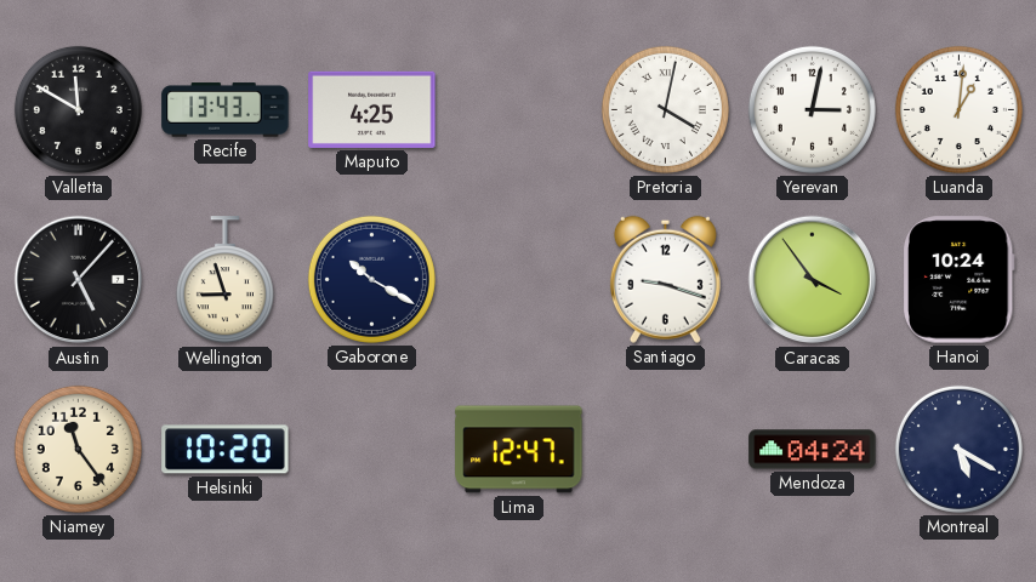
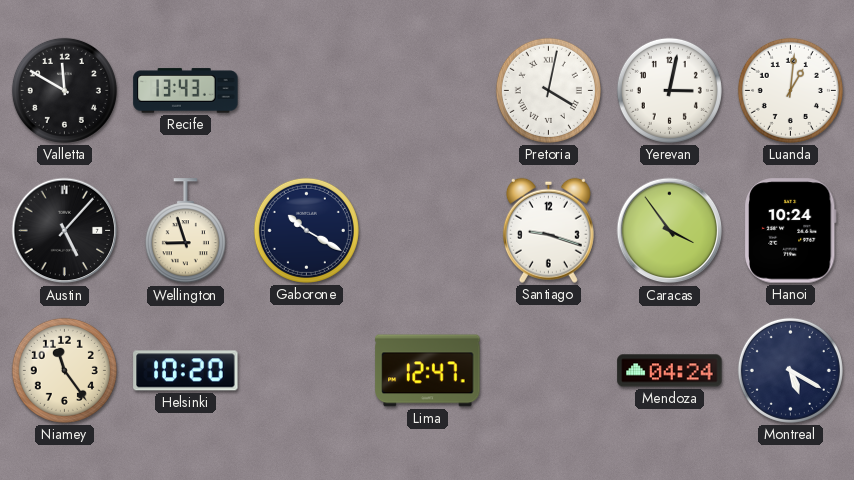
Maputo: 4:25 -> none
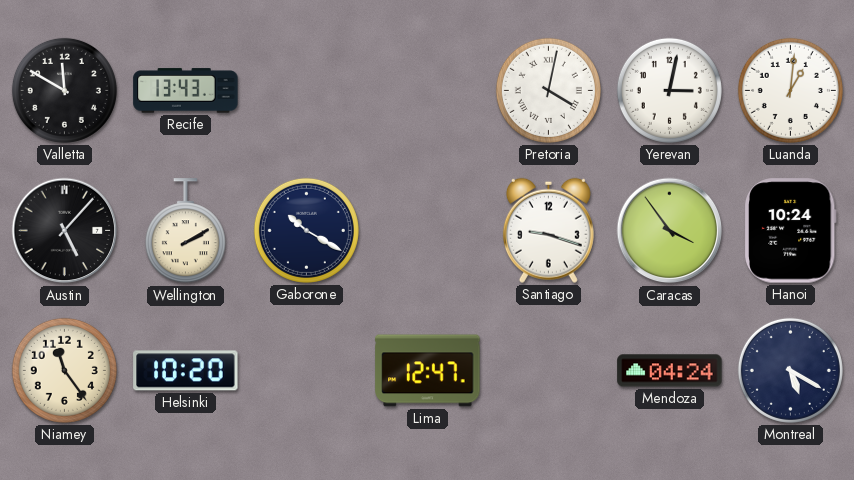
Wellington: 8:57 -> 2:10
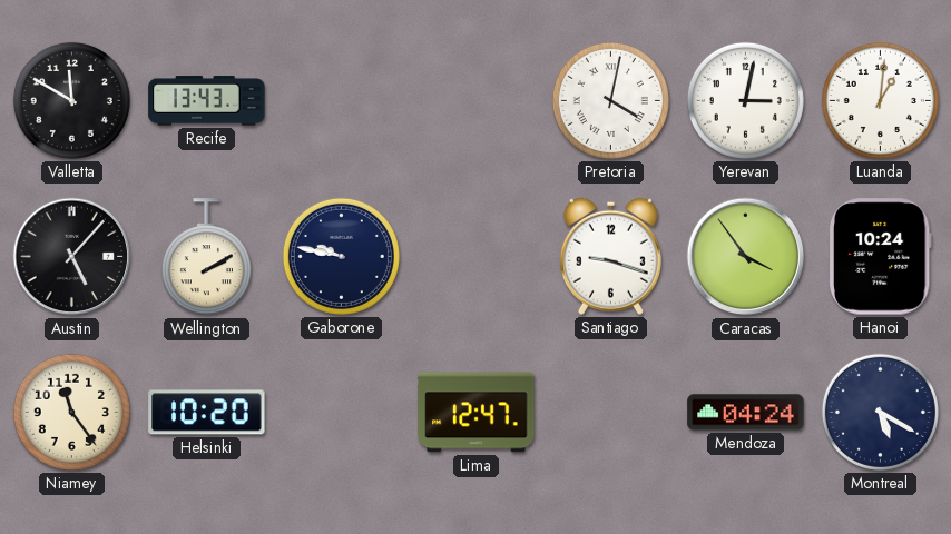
Gaborone: 10:20 -> 9:47
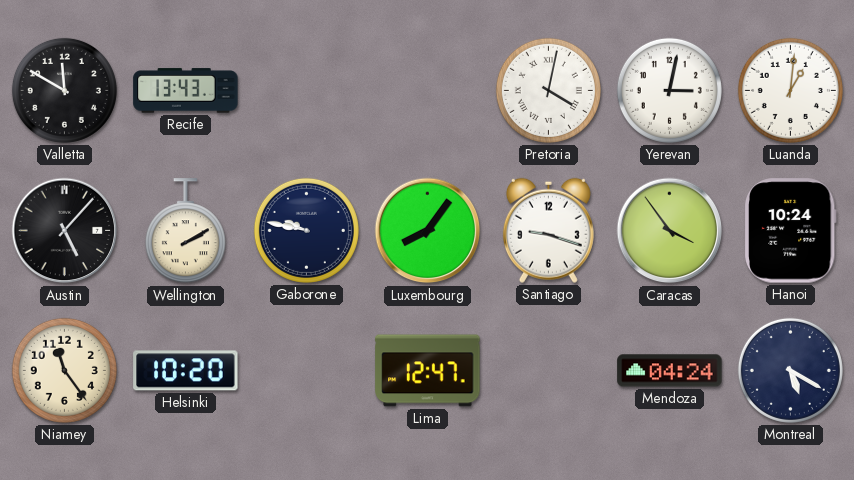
Luxembourg: none -> 8:06
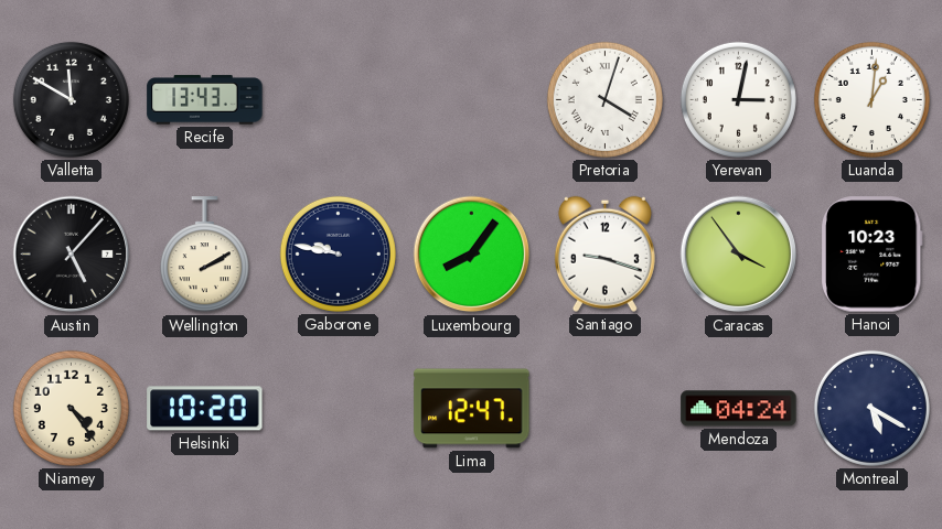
Pretoria: 4:02 -> 4:03
Hanoi: 10:24 -> 10:23
Niamey: 11:24 -> 4:24
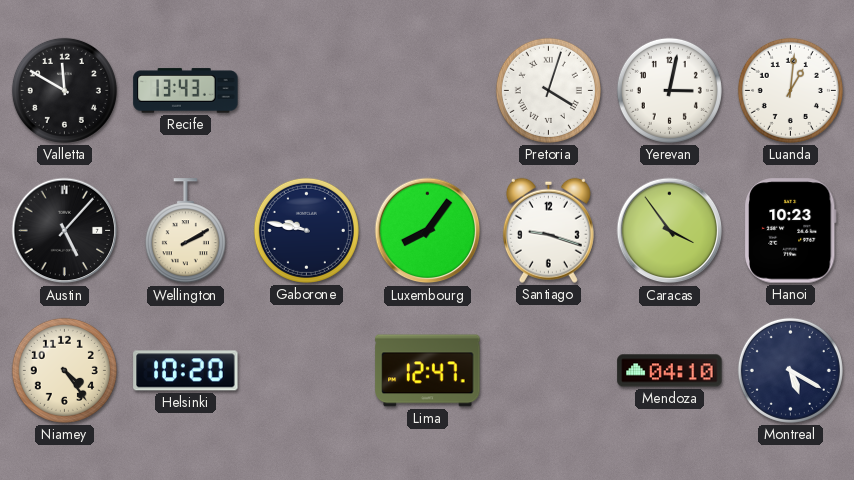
Mendoza: 04:24 -> 04:10
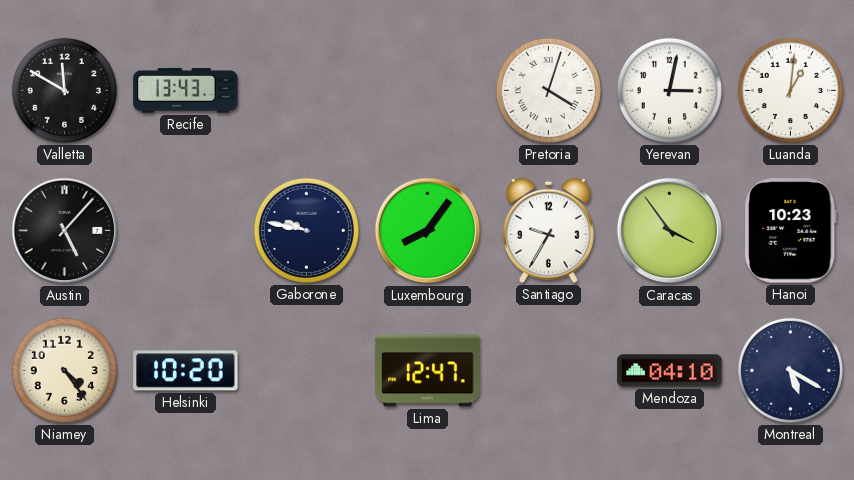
Wellington: 2:10 -> none
Santiago: 9:18 -> 9:35
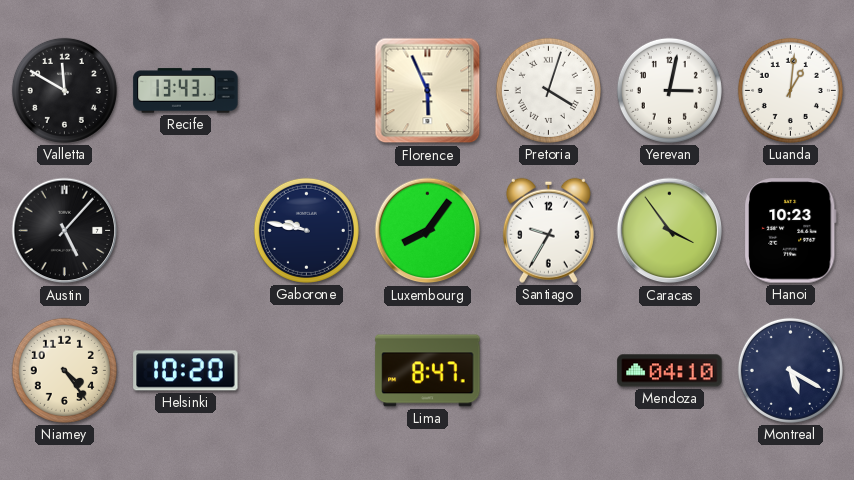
Florence: none -> 5:56
Lima: 12:47 -> 8:47
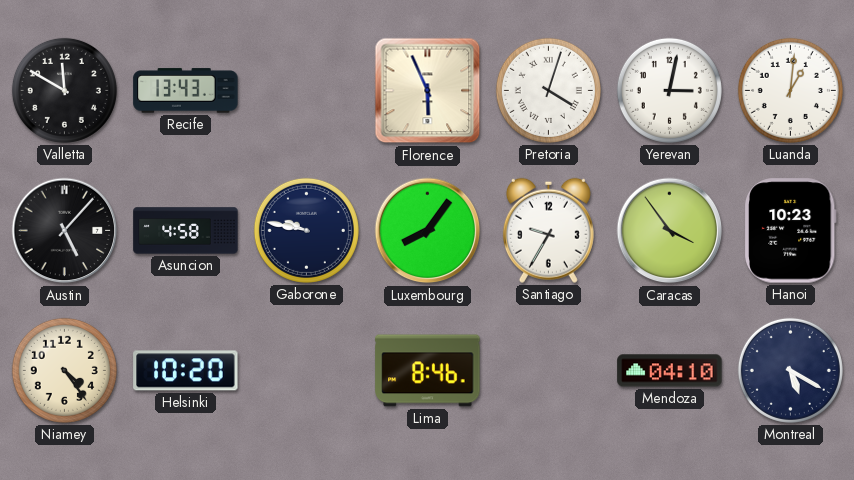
Asuncion: none -> 4:58
Lima: 8:47 -> 8:46
